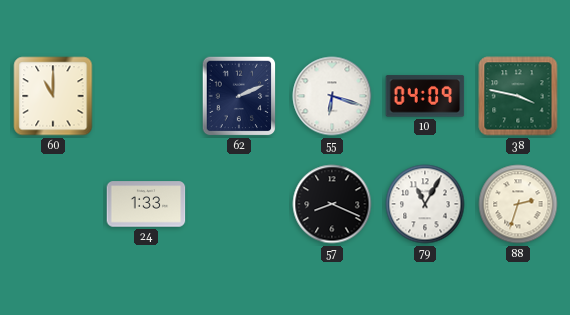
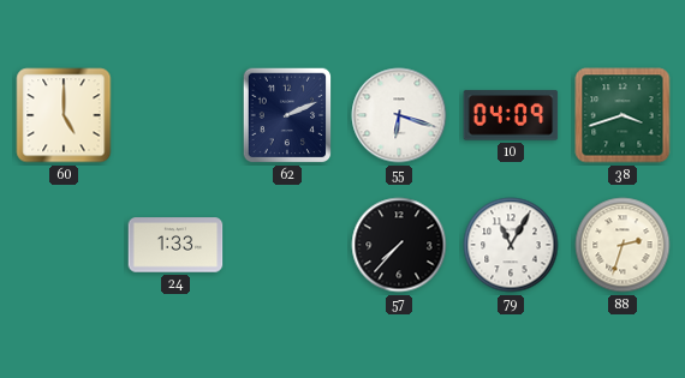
60: 11:00 -> 5:00
38: 3:47 -> 3:42
57: 8:19 -> 7:37
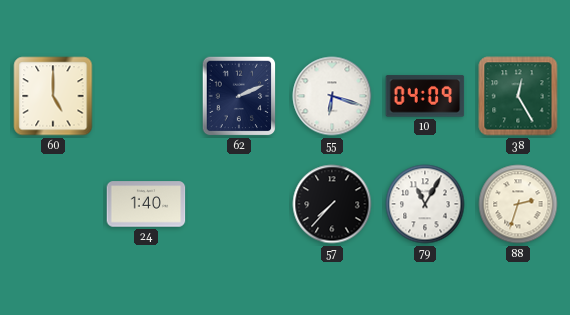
38: 3:42 -> 12:25
24: 1:33 -> 1:40
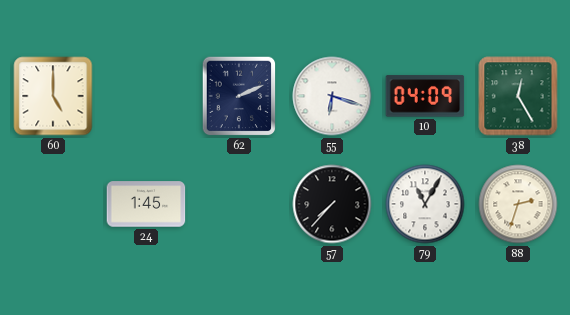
24: 1:40 -> 1:45
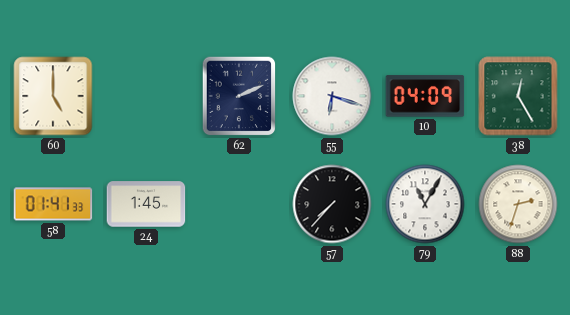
58: none -> 01:41
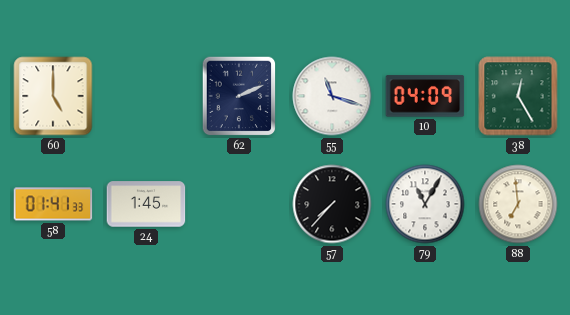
55: 6:18 -> 11:18
88: 2:33 -> 6:59
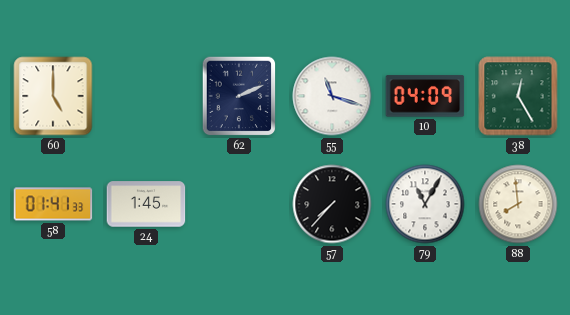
88: 6:59 -> 7:59
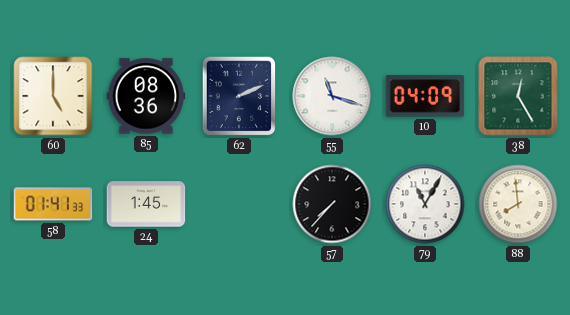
85: none -> 08:36
